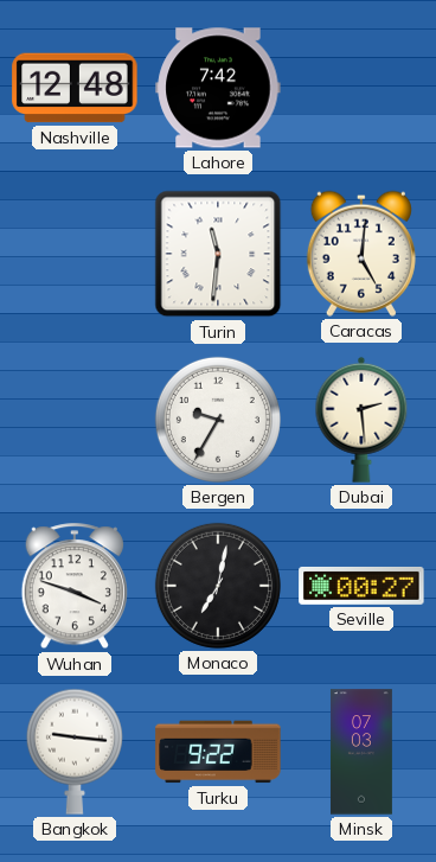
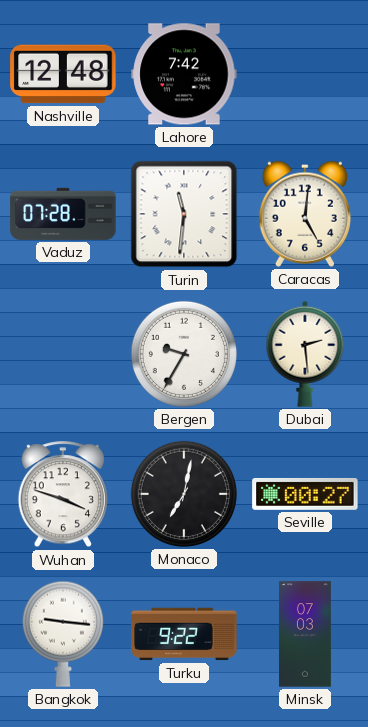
Vaduz: none -> 07:28
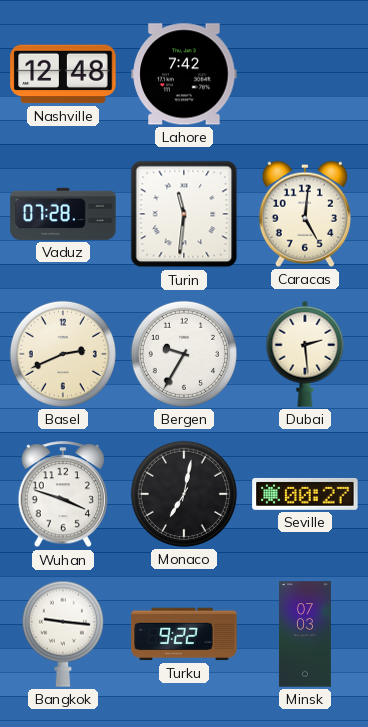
Basel: none -> 2:41
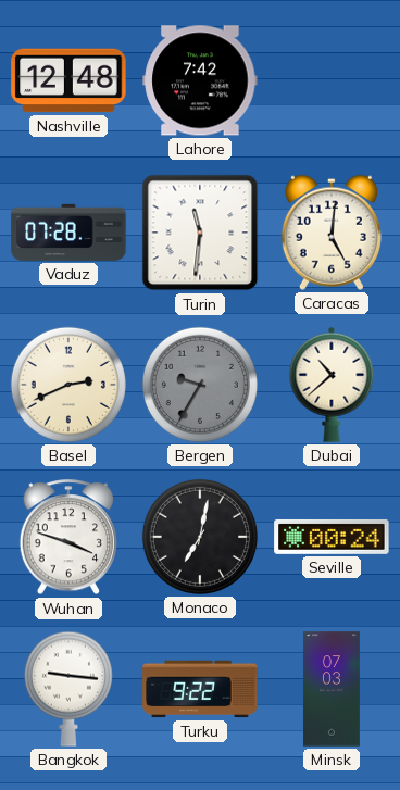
Bergen dial: white -> grey
Dubai: 2:29 -> 10:38
Seville: 00:27 -> 00:24
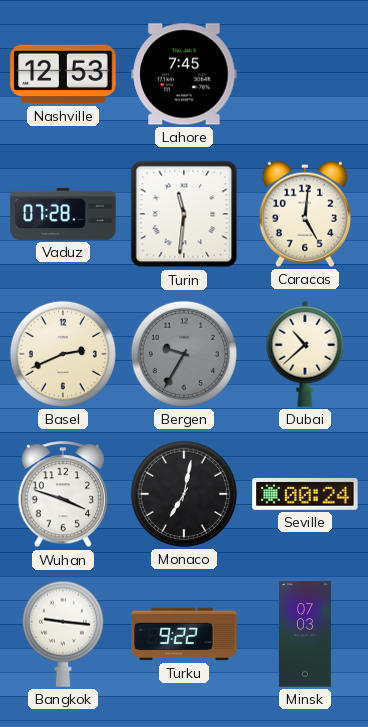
Nashville: 12:48 -> 12:53
Lahore: 7:42 -> 7:45
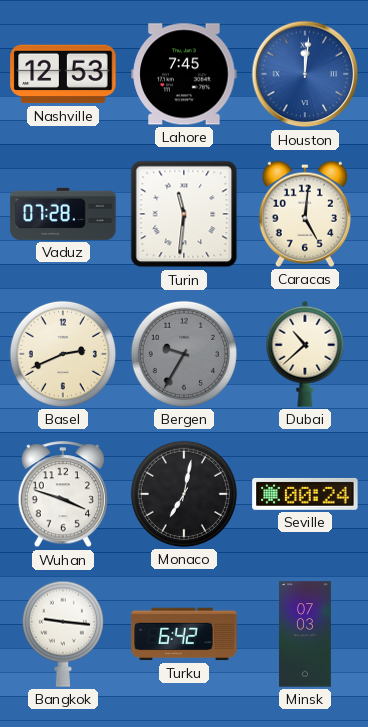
Houston: none -> 12:01
Turku: 9:22 -> 6:42
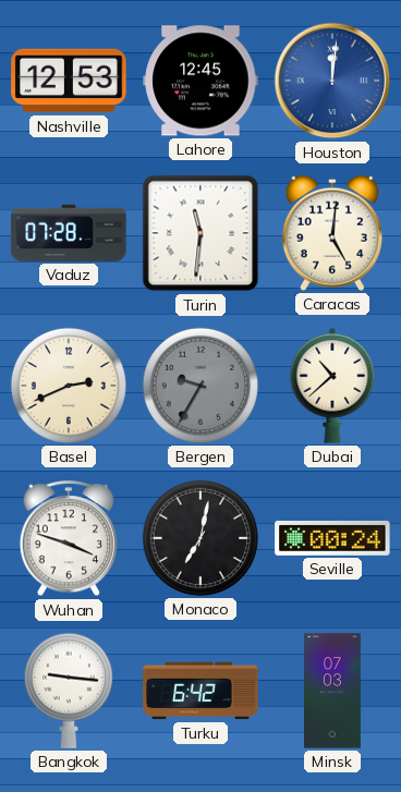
Lahore: 7:45 -> 12:45
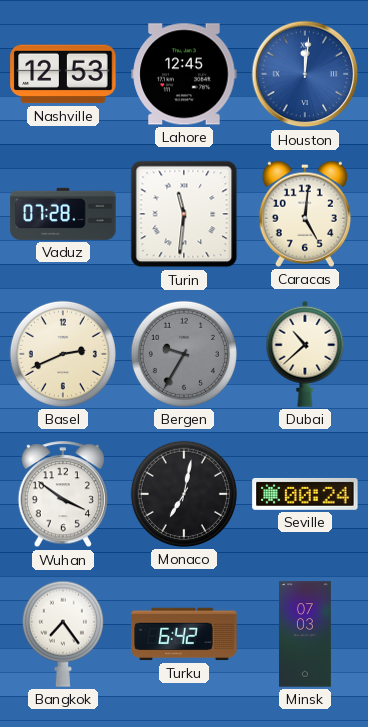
Wuhan: 3:48 -> 3:51
Bangkok: 9:16 -> 7:24
